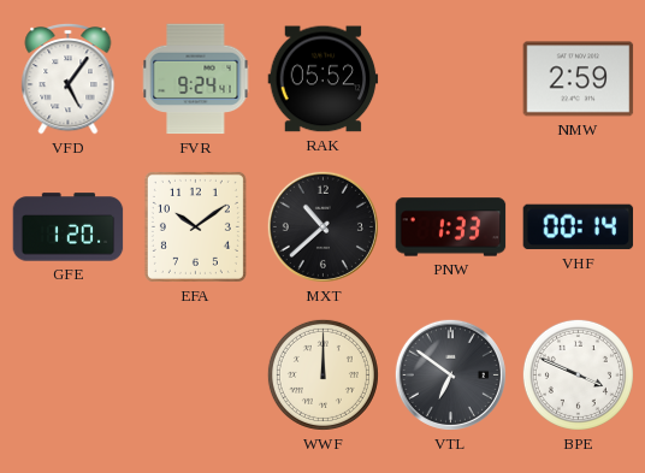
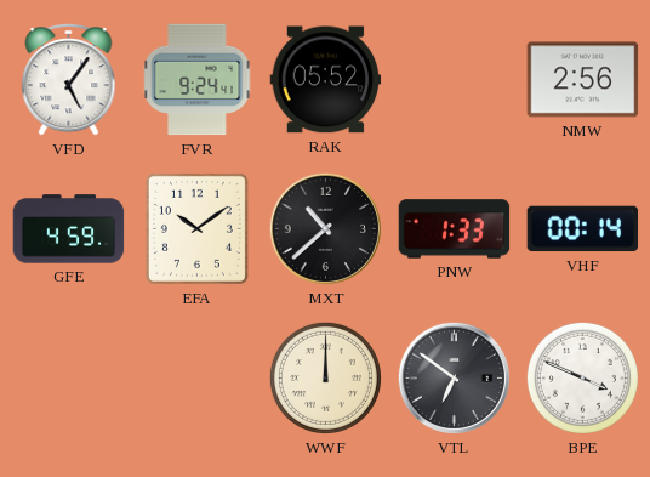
NMW: 2:59 -> 2:56
GFE: 1:20 -> 4:59
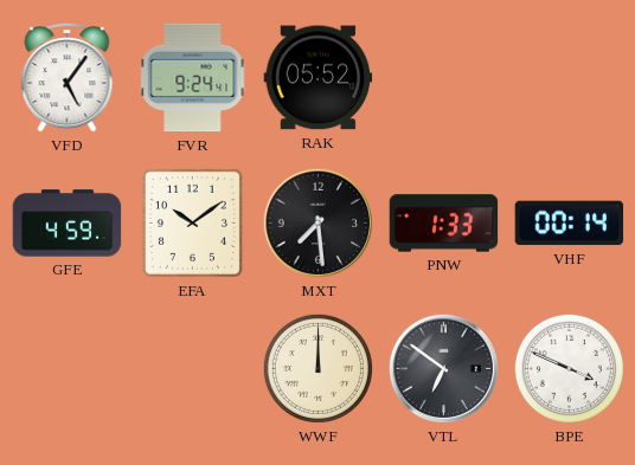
NMW: 2:56 -> none
MXT: 10:38 -> 7:29
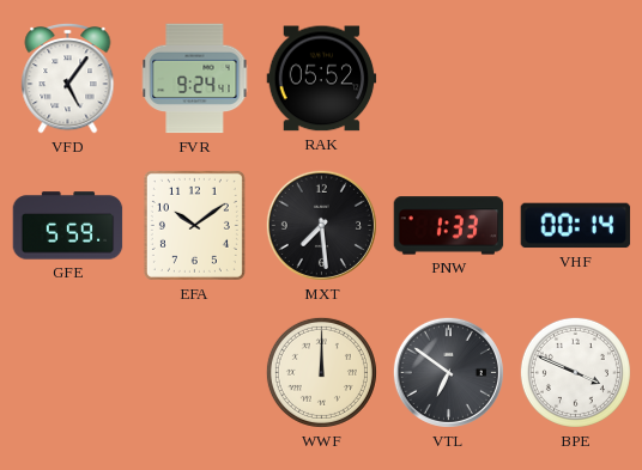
GFE: 4:59 -> 5:59
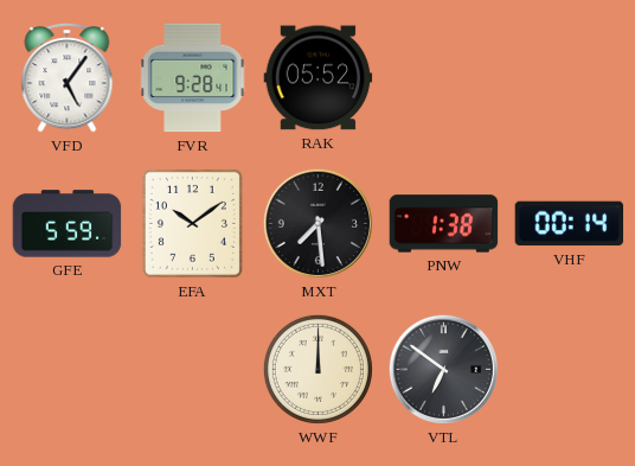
FVR: 9:24 -> 9:28
PNW: 1:33 -> 1:38
BPE: 3:49 -> none
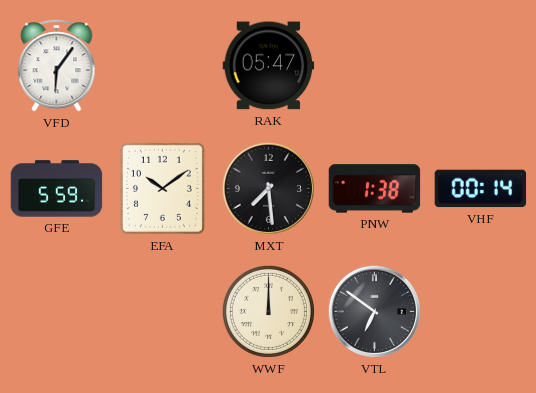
VFD: 5:06 -> 6:06
FVR: 9:28 -> none
RAK: 05:52 -> 05:47
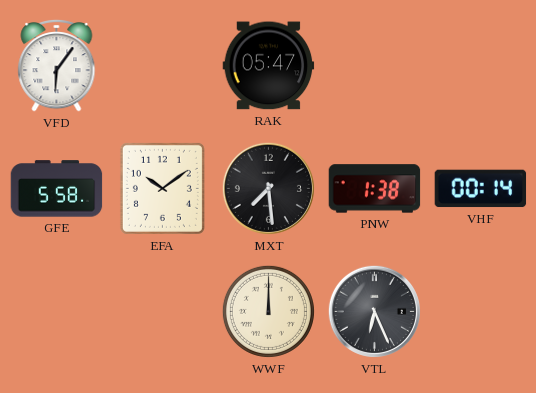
GFE: 5:59 -> 5:58
VTL: 6:51 -> 6:26
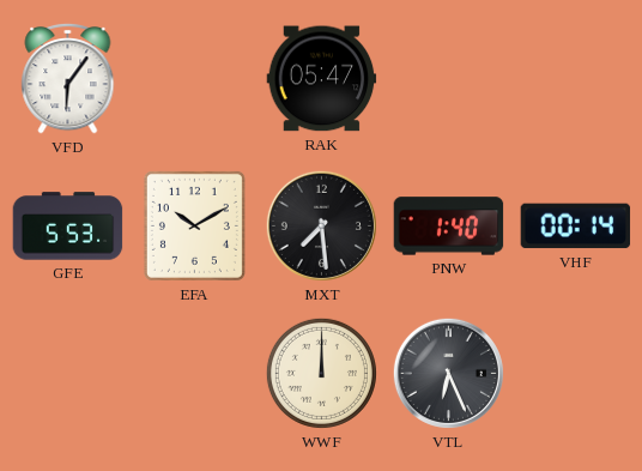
GFE: 5:58 -> 5:53
EFA: 10:09 -> 10:10
PNW: 1:38 -> 1:40
